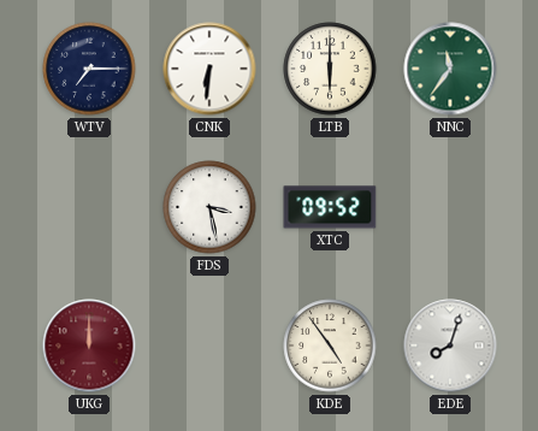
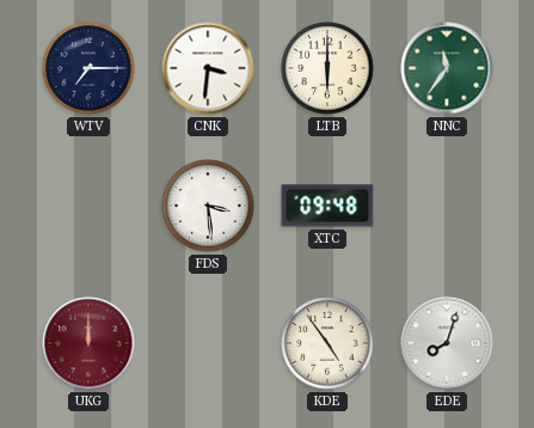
CNK: 6:31 -> 3:31
FDS: 3:28 -> 3:29
XTC: 09:52 -> 09:48
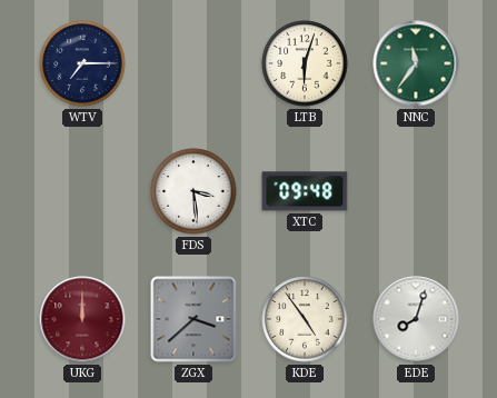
CNK: 3:31 -> none
LTB: 6:00 -> 6:03
ZGX: none -> 3:38
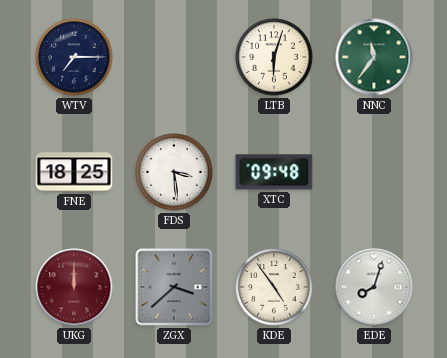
FNE: none -> 18:25
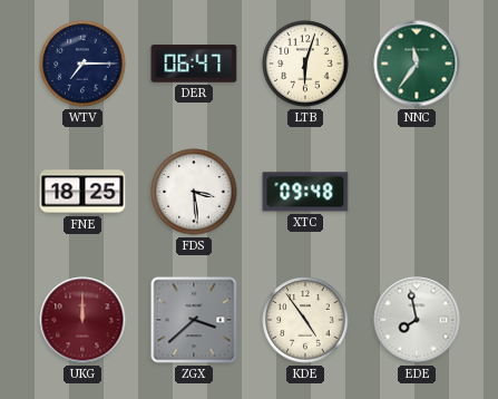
DER: none -> 06:47
EDE: 8:03 -> 7:58
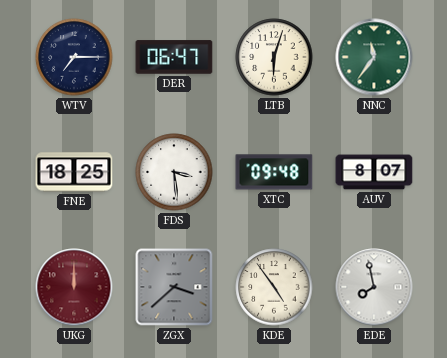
AUV: none -> 8:07
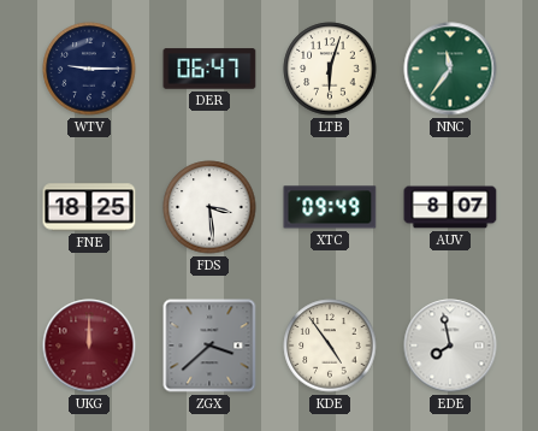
WTV: 7:15 -> 9:15
XTC: 09:48 -> 09:49
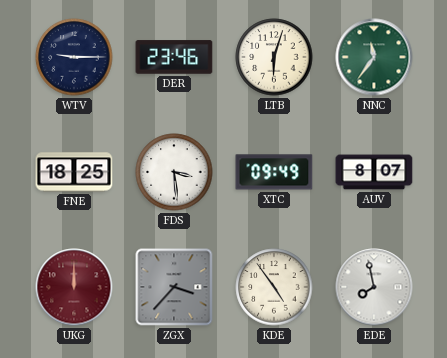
DER: 06:47 -> 23:46
ZGX: 3:38 -> 3:37
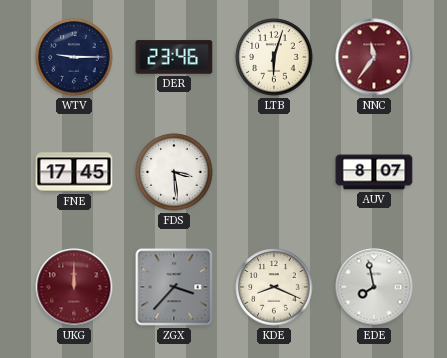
NNC dial: green -> burgundy
FNE: 18:25 -> 17:45
XTC: 09:49 -> none
KDE: 4:54 -> 8:19
